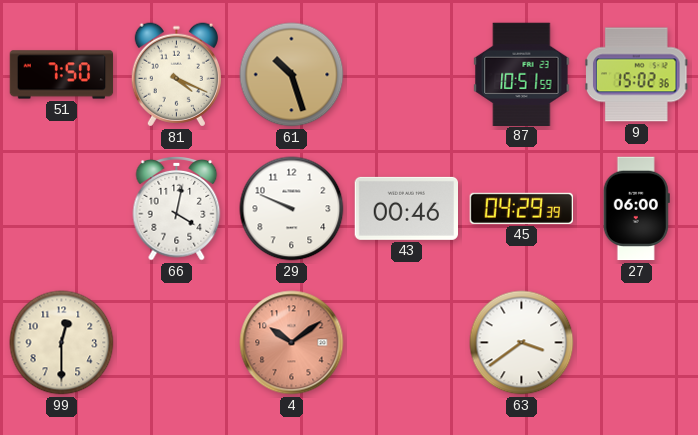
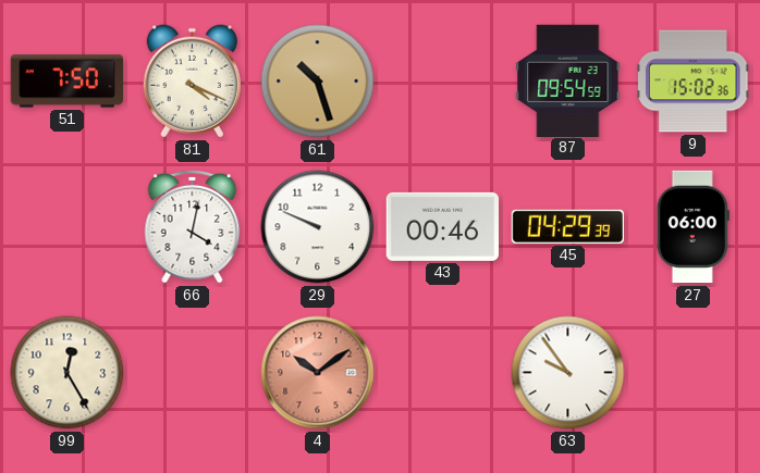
87: 10:51 -> 09:54
99: 12:30 -> 12:25
63: 3:39 -> 9:54
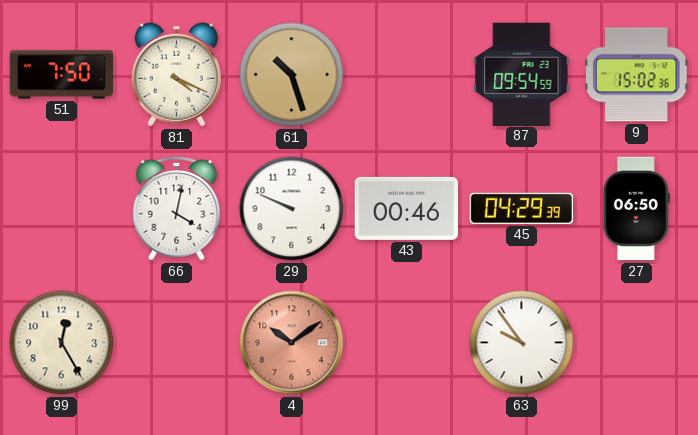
27: 06:00 -> 06:50
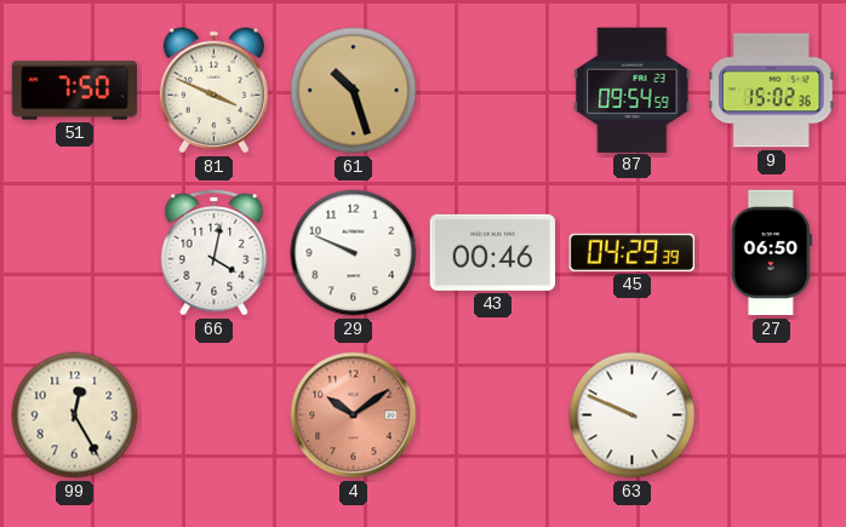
81: 4:19 -> 3:49
63: 9:54 -> 9:49
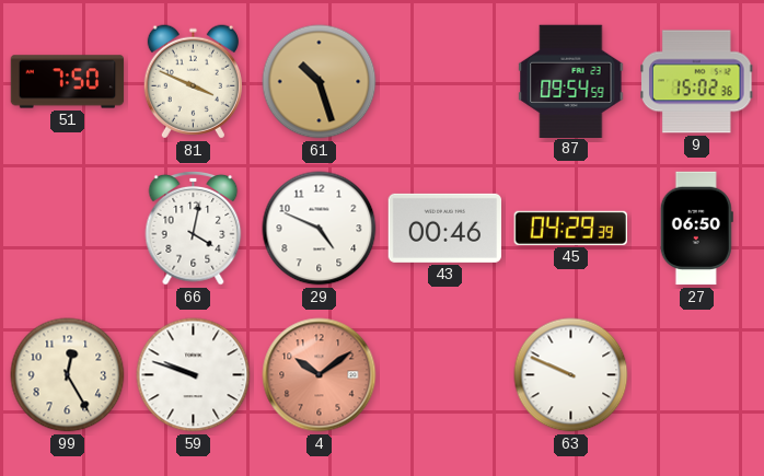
29: 9:49 -> 4:49
59: none -> 9:48
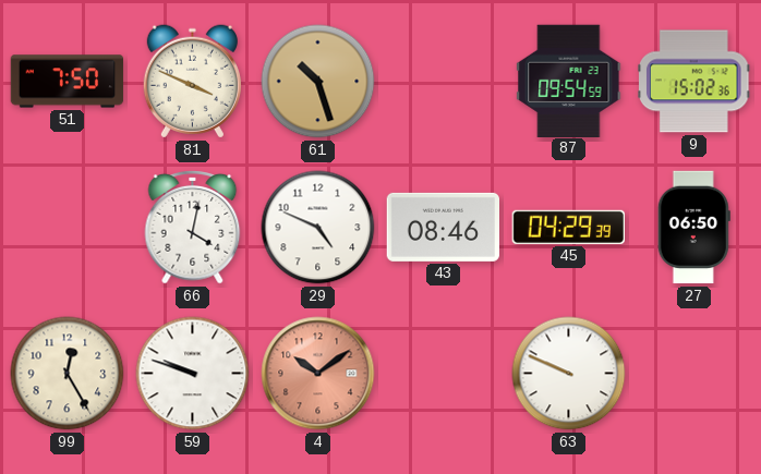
43: 00:46 -> 08:46
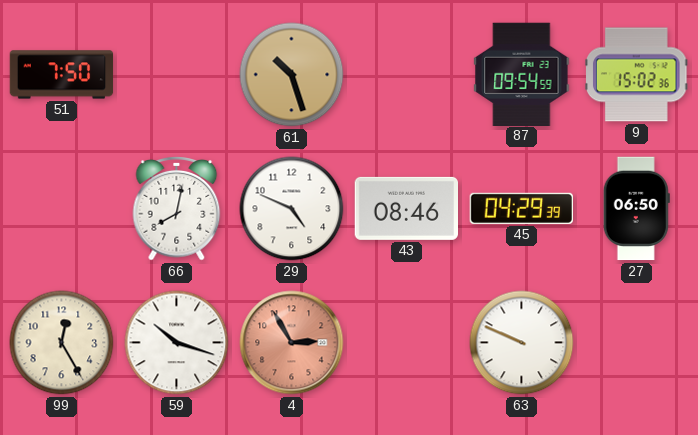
81: 3:49 -> none
66: 4:02 -> 8:02
59: 9:48 -> 10:18
4: 10:09 -> 2:55
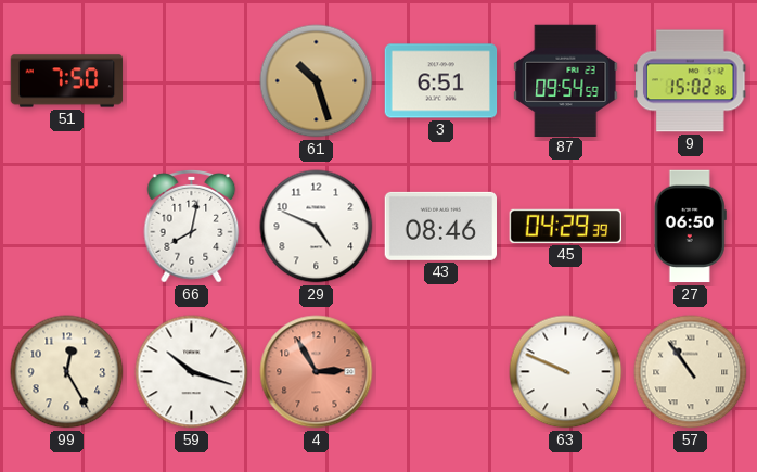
3: none -> 6:51
57: none -> 10:54
